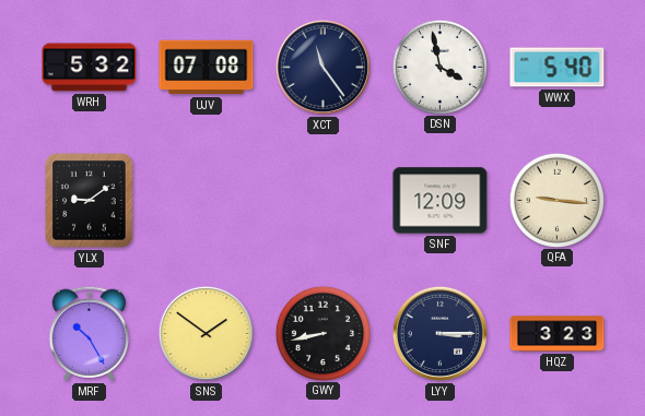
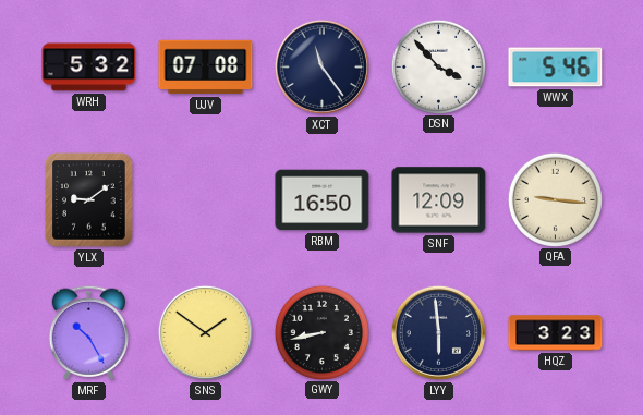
DSN: 3:58 -> 3:53
WWX: 5:40 -> 5:46
RBM: none -> 16:50
LYY: 3:15 -> 5:59
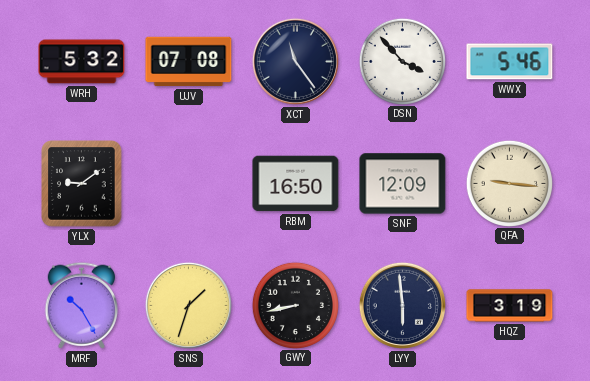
SNS: 1:51 -> 1:33
HQZ: 3:23 -> 3:19
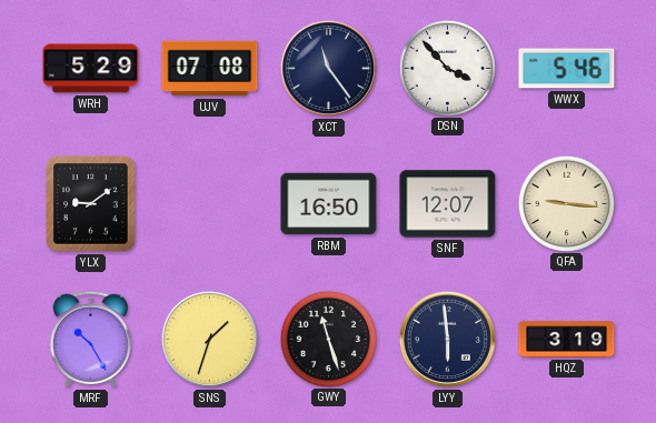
WRH: 5:32 -> 5:29
SNF: 12:09 -> 12:07
GWY: 8:43 -> 11:27
